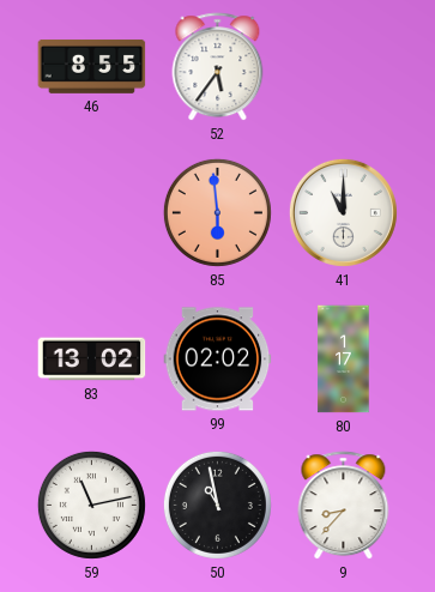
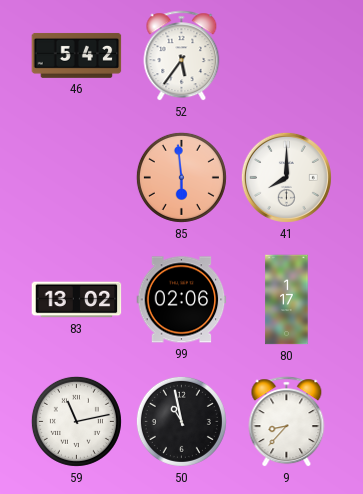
46: 8:55 -> 5:42
41: 11:00 -> 8:00
99: 02:02 -> 02:06
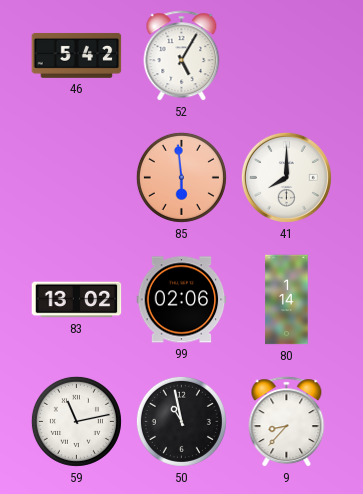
52: 5:36 -> 5:05
80: 1:17 -> 1:14
